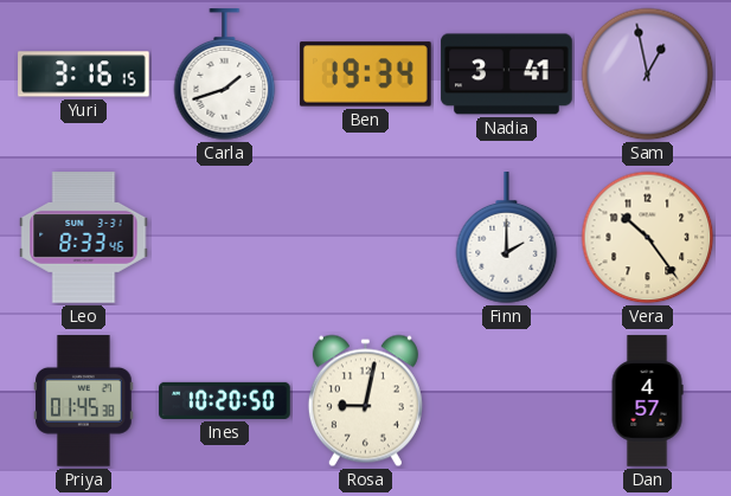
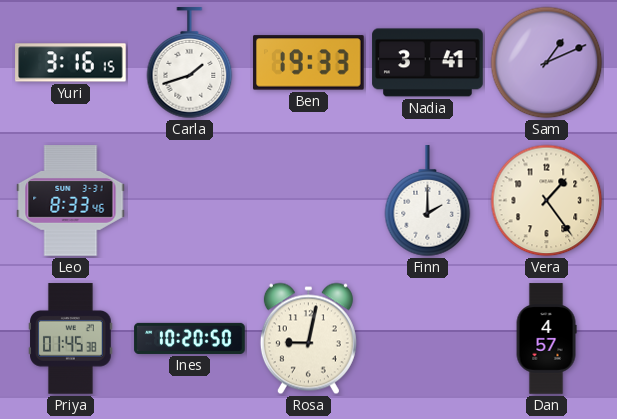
Ben: 19:34 -> 19:33
Sam: 12:58 -> 1:11
Vera: 10:24 -> 1:24
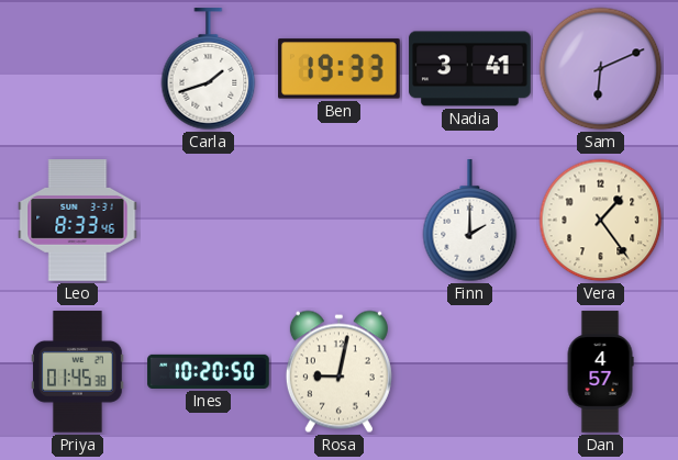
Yuri: 3:16 -> none
Sam: 1:11 -> 6:11
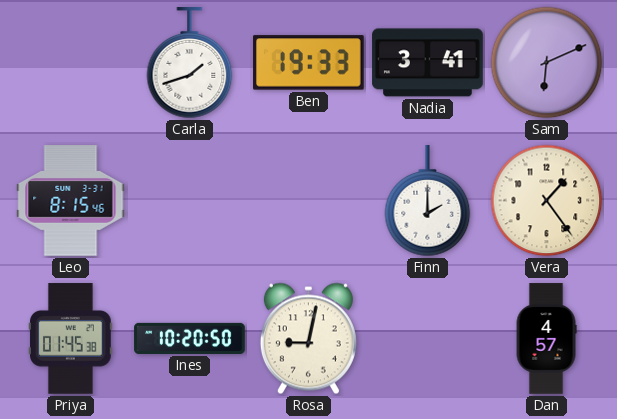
Leo: 8:33 -> 8:15
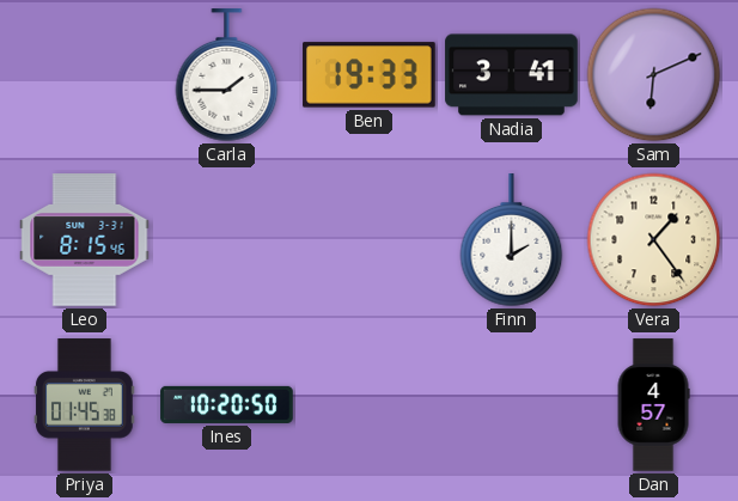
Carla: 1:42 -> 1:45
Rosa: 9:02 -> none
